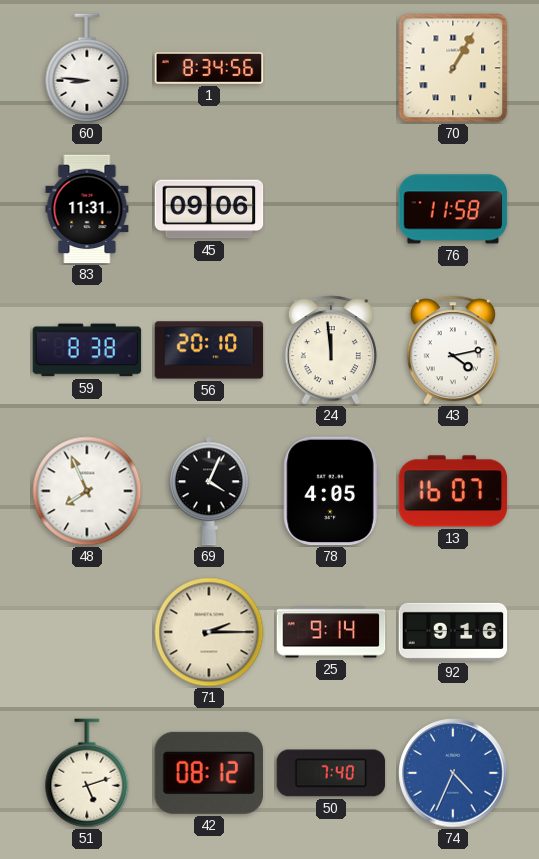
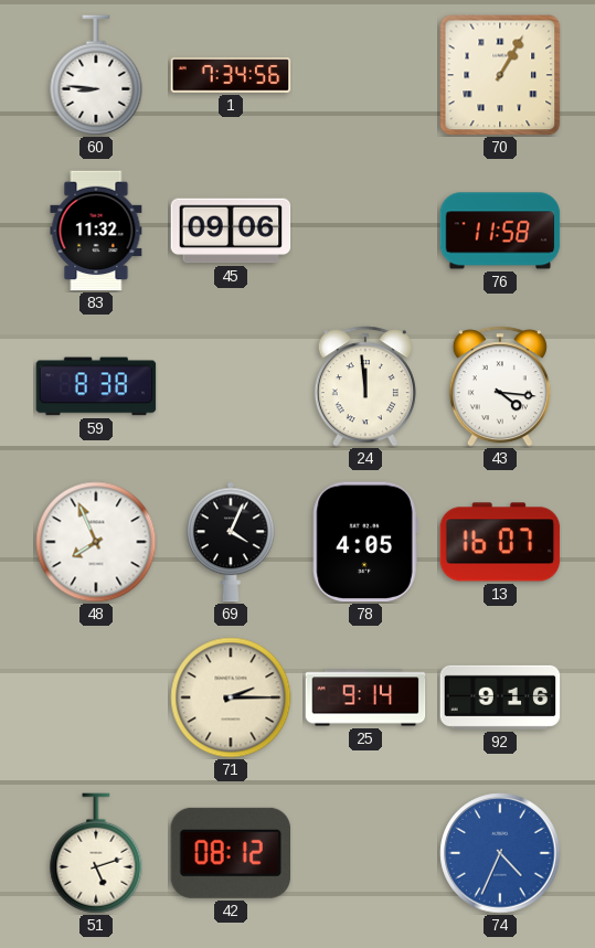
1: 8:34 -> 7:34
83: 11:31 -> 11:32
56: 20:10 -> none
43: 4:13 -> 4:16
50: 7:40 -> none
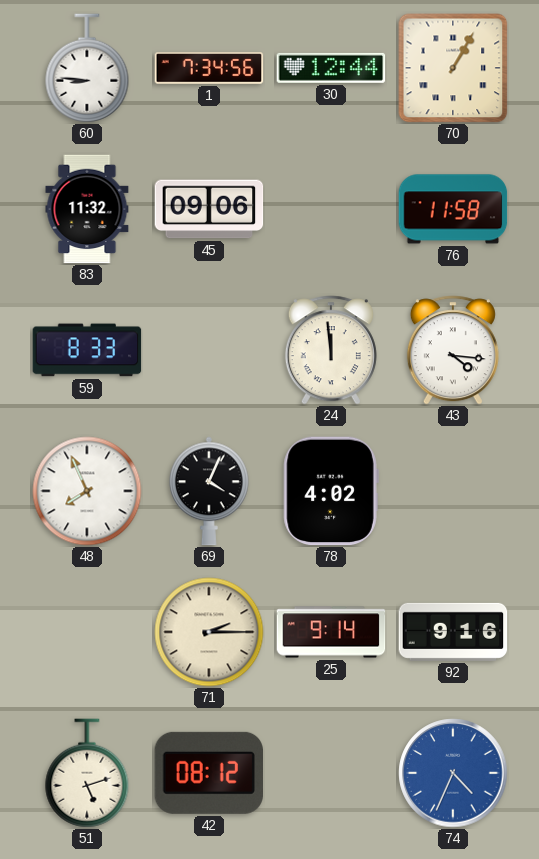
30: none -> 12:44
59: 8:38 -> 8:33
78: 4:05 -> 4:02
13: 16:07 -> none
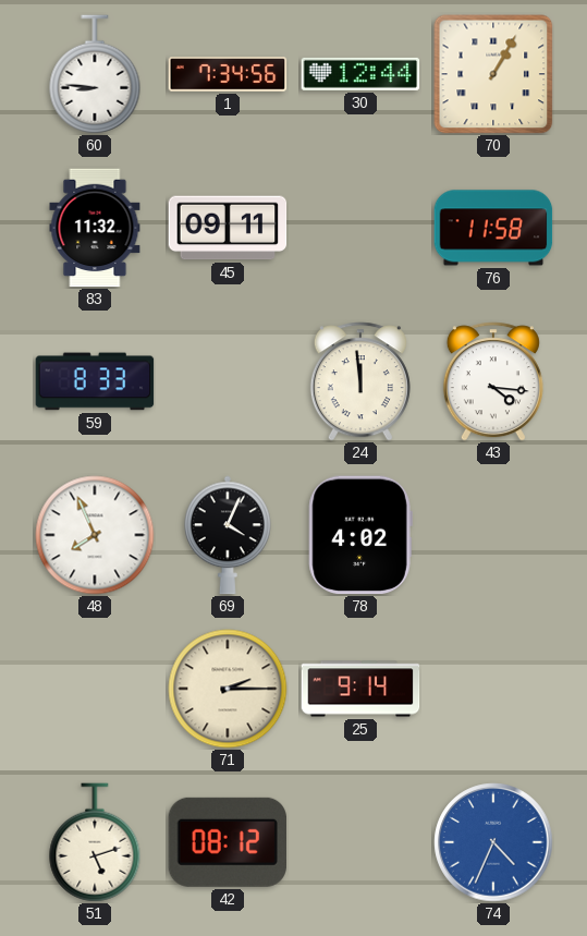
45: 09:06 -> 09:11
92: 9:16 -> none
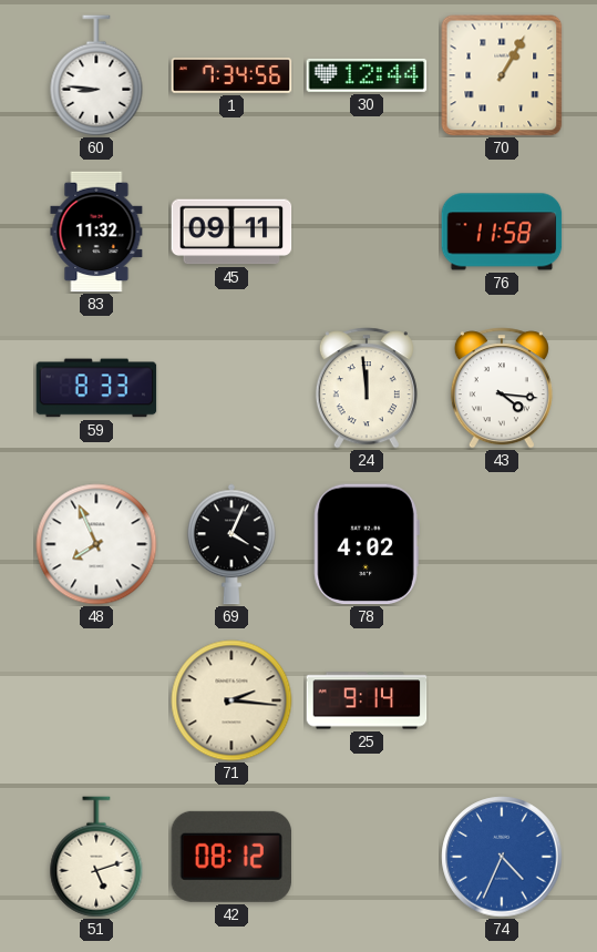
71: 2:15 -> 2:16
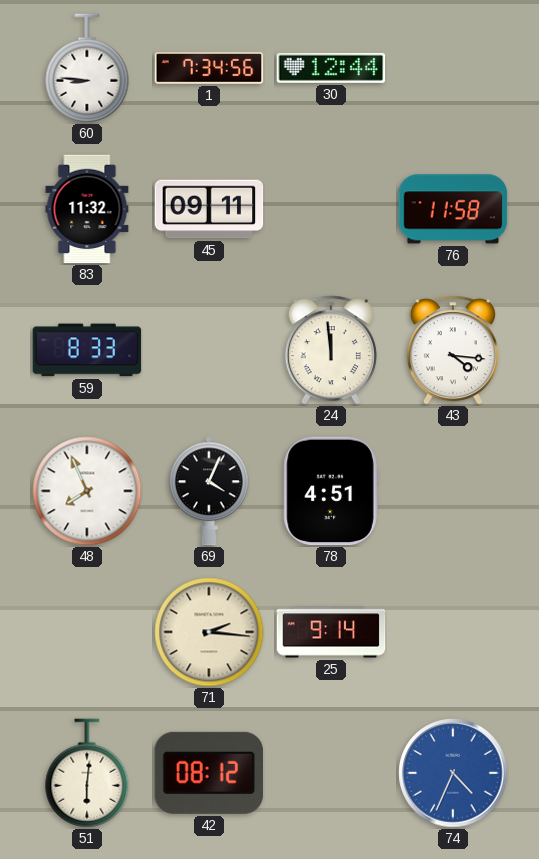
70: 1:05 -> none
78: 4:02 -> 4:51
51: 5:12 -> 6:01
